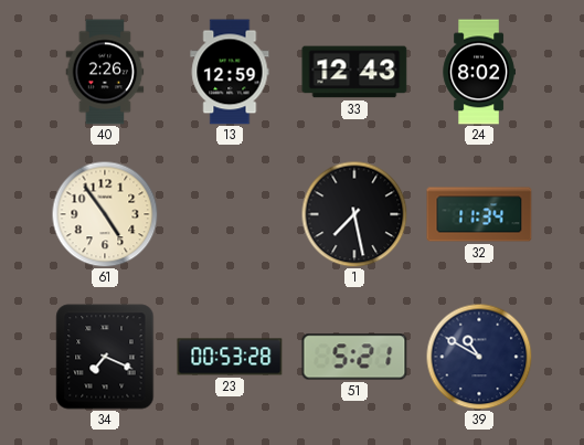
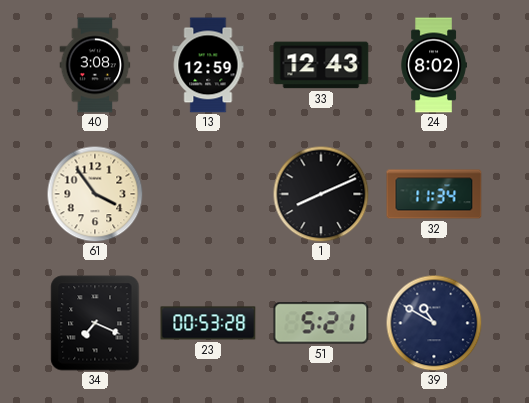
40: 2:26 -> 3:08
61: 4:54 -> 3:54
1: 7:28 -> 8:11
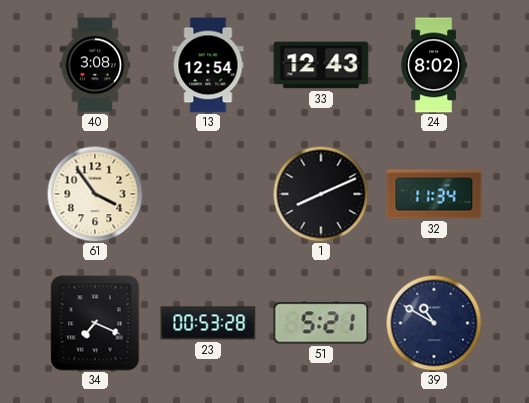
13: 12:59 -> 12:54
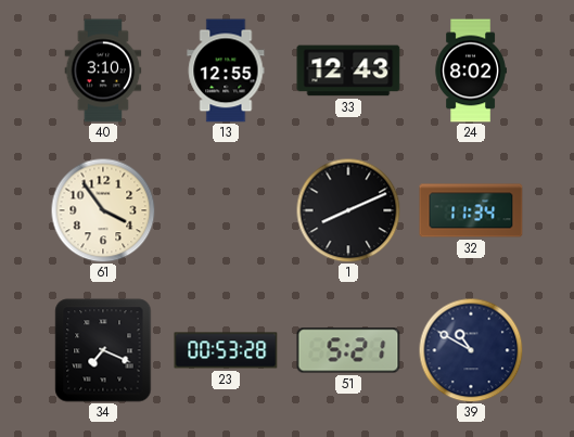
40: 3:08 -> 3:10
13: 12:54 -> 12:55
